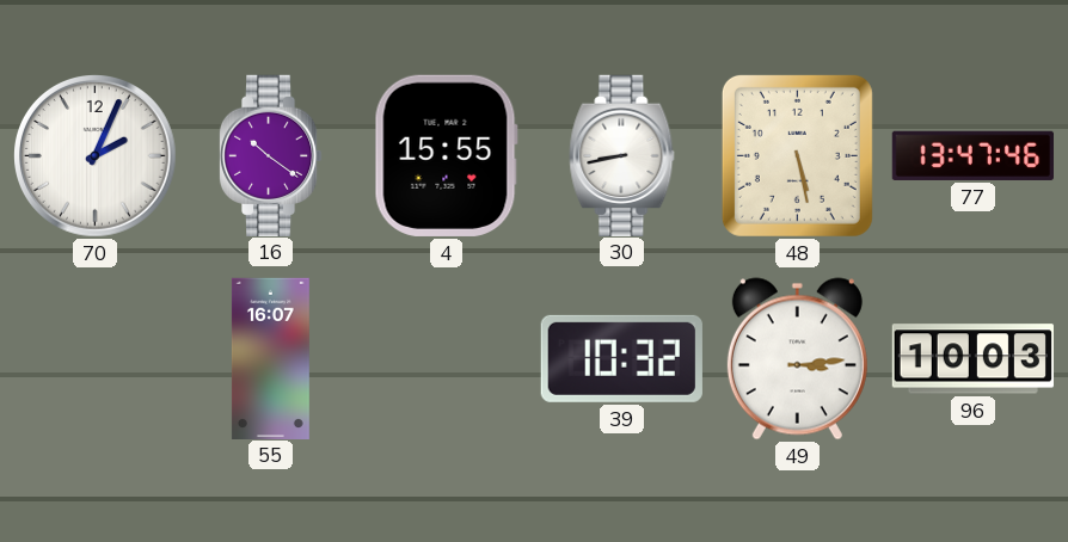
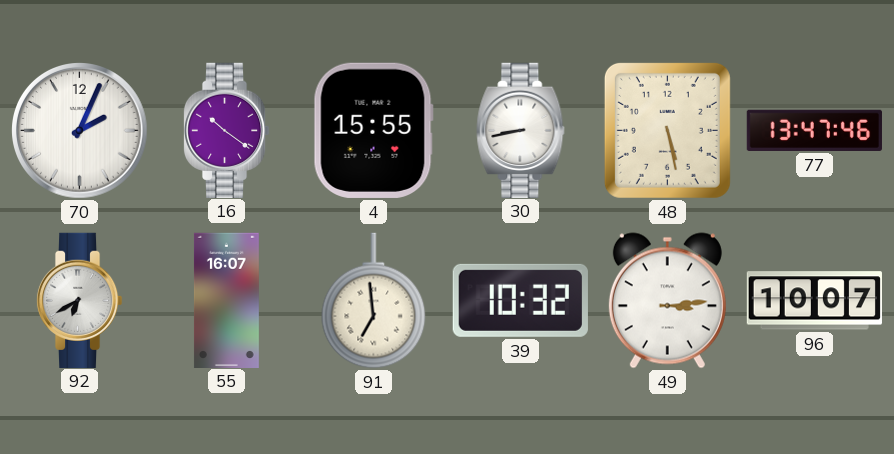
92: none -> 6:40
91: none -> 6:59
96: 10:03 -> 10:07
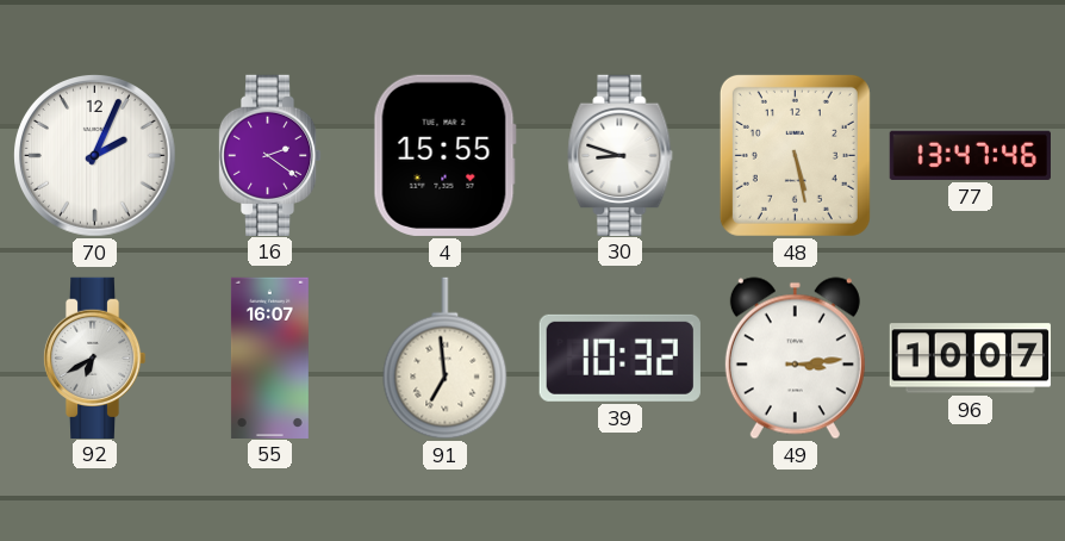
16: 10:21 -> 2:21
30: 8:43 -> 8:48
